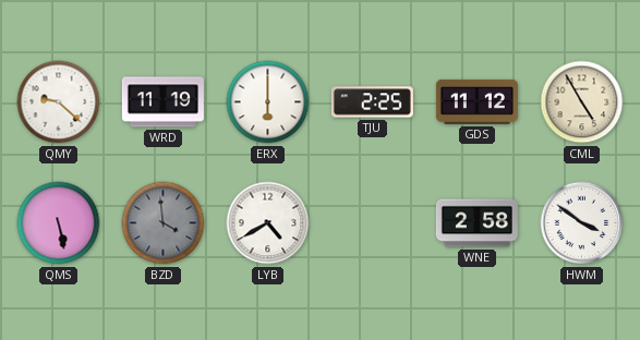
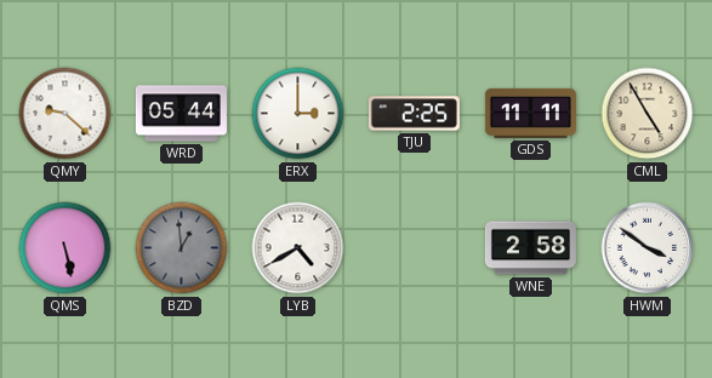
WRD: 11:19 -> 05:44
ERX: 6:00 -> 3:00
GDS: 11:12 -> 11:11
BZD: 3:59 -> 12:59
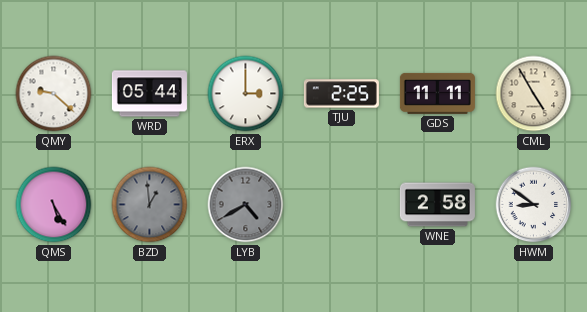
QMS: 5:28 -> 5:25
LYB dial: white -> grey
HWM: 3:51 -> 8:51
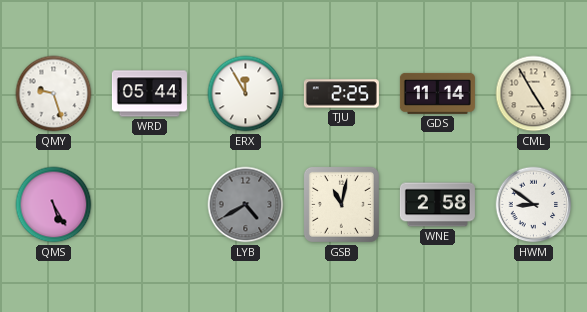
QMY: 9:22 -> 9:27
ERX: 3:00 -> 11:55
GDS: 11:11 -> 11:14
BZD: 12:59 -> none
GSB: none -> 11:02
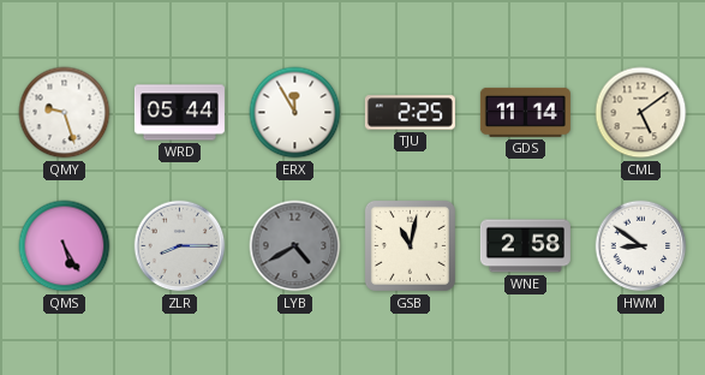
CML: 4:55 -> 5:09
ZLR: none -> 8:15
